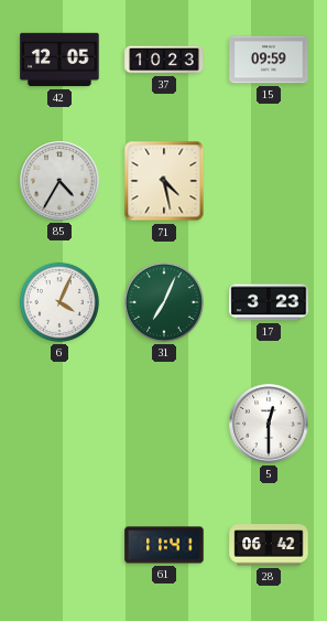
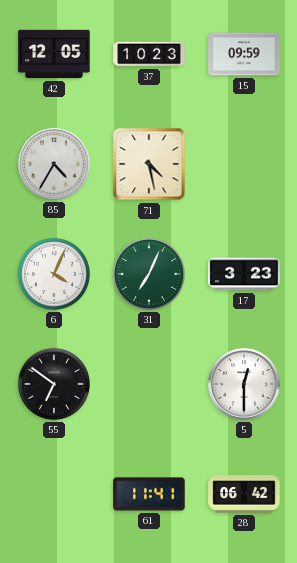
55: none -> 6:51
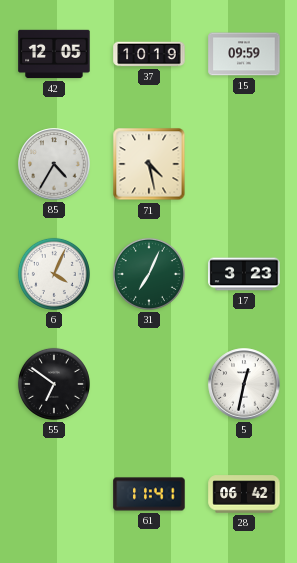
37: 10:23 -> 10:19
5: 12:30 -> 12:32
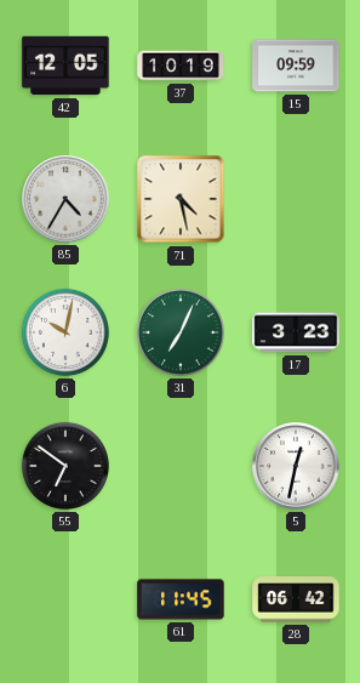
6: 4:04 -> 10:02
61: 11:41 -> 11:45
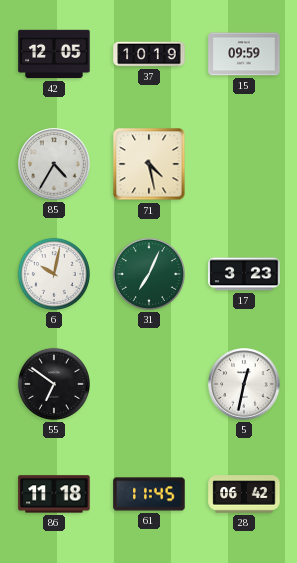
86: none -> 11:18
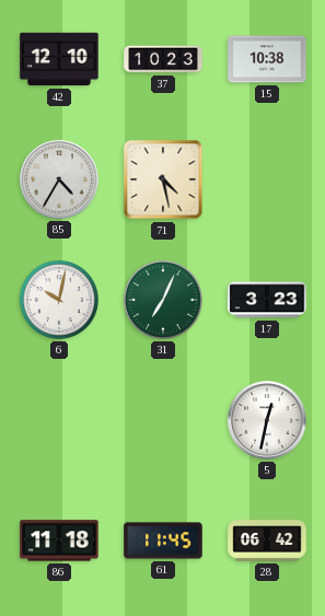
42: 12:05 -> 12:10
37: 10:19 -> 10:23
15: 09:59 -> 10:38
55: 6:51 -> none
